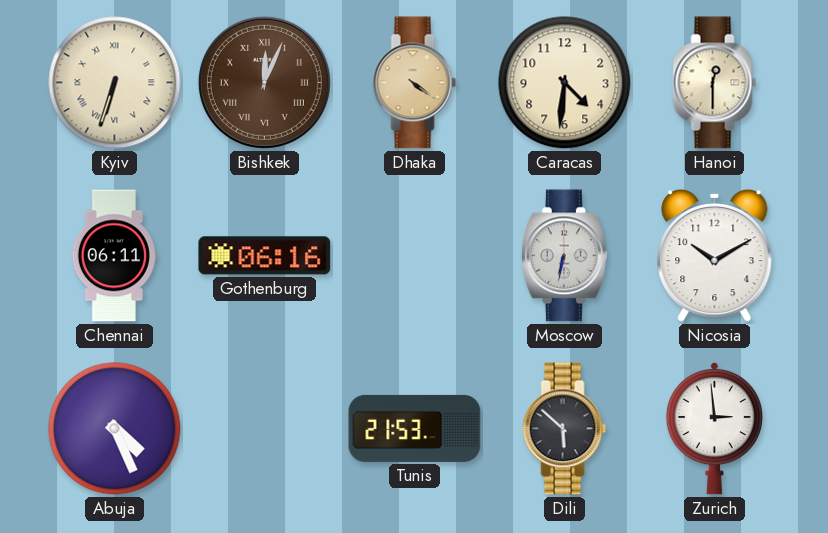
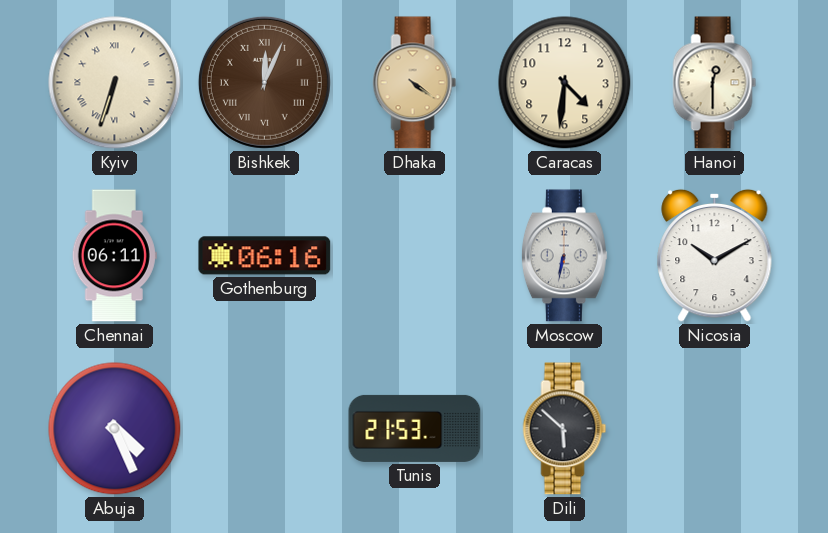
Zurich: 2:59 -> none
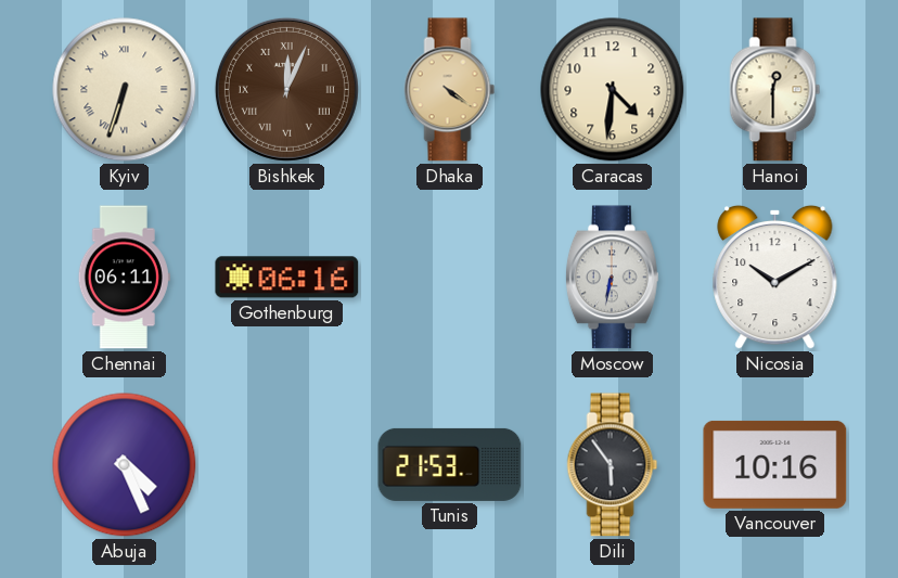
Dili: 5:52 -> 5:54
Vancouver: none -> 10:16
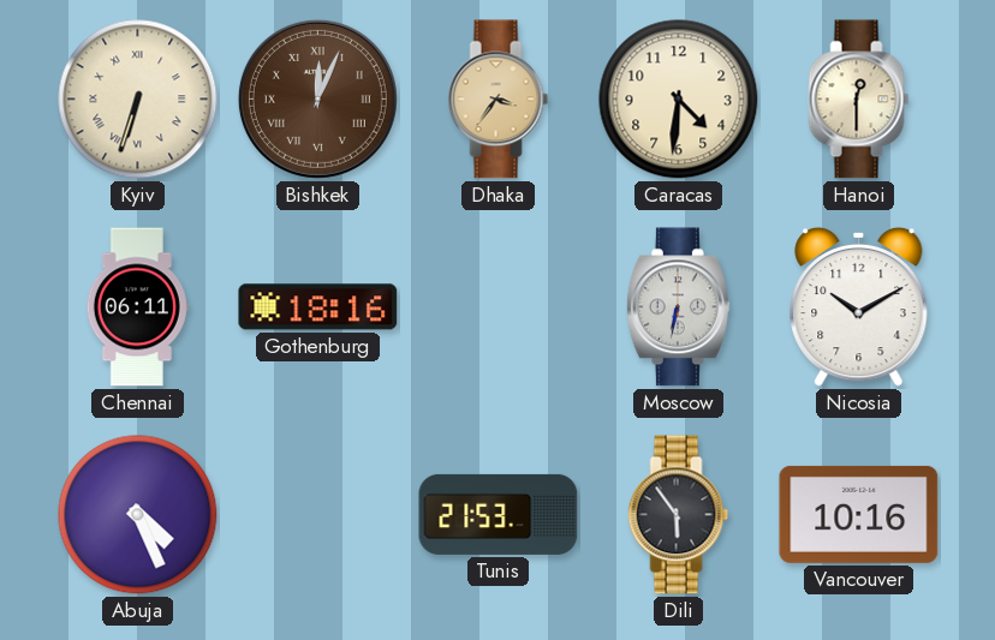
Dhaka: 4:21 -> 3:36
Gothenburg: 06:16 -> 18:16
